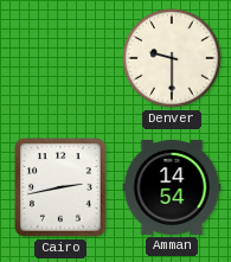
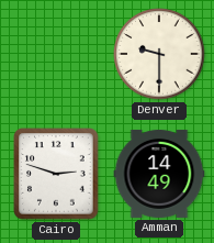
Cairo: 2:43 -> 2:48
Amman: 14:54 -> 14:49
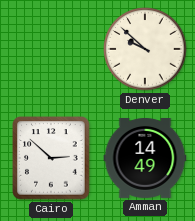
Denver: 9:30 -> 9:52
Cairo: 2:48 -> 2:52
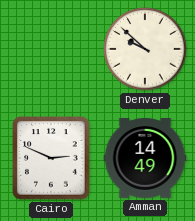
Cairo: 2:52 -> 2:49
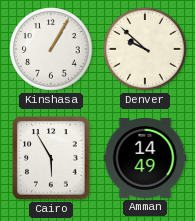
Kinshasa: none -> 1:05
Cairo: 2:49 -> 5:55
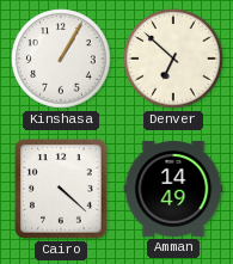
Denver: 9:52 -> 6:52
Cairo: 5:55 -> 4:22
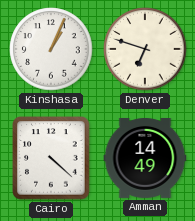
Kinshasa: 1:05 -> 1:04
Denver: 6:52 -> 6:48
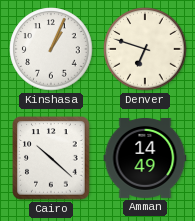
Cairo: 4:22 -> 10:22
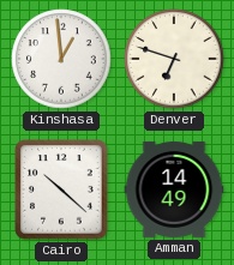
Kinshasa: 1:04 -> 12:59
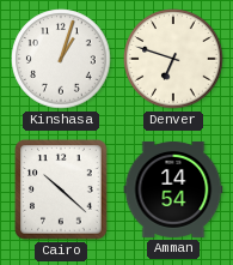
Kinshasa: 12:59 -> 1:03
Amman: 14:49 -> 14:54
